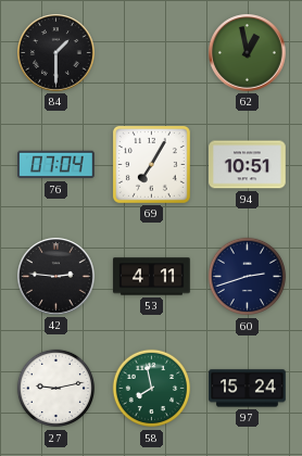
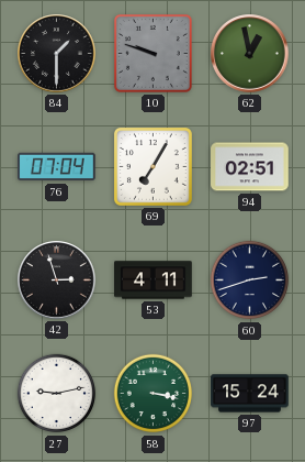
10: none -> 9:48
94: 10:51 -> 02:51
42: 2:46 -> 2:57
58: 7:58 -> 3:17
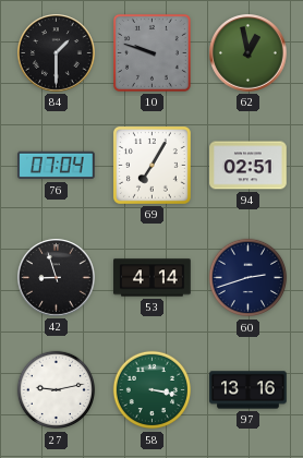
42: 2:57 -> 8:57
53: 4:11 -> 4:14
97: 15:24 -> 13:16
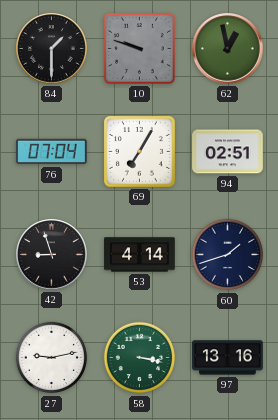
60: 2:42 -> 1:42
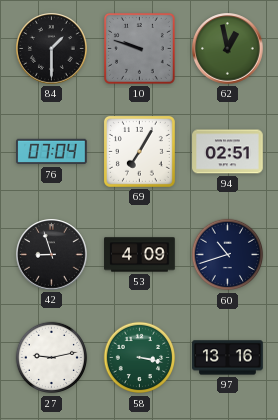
53: 4:14 -> 4:09
60: 1:42 -> 10:42
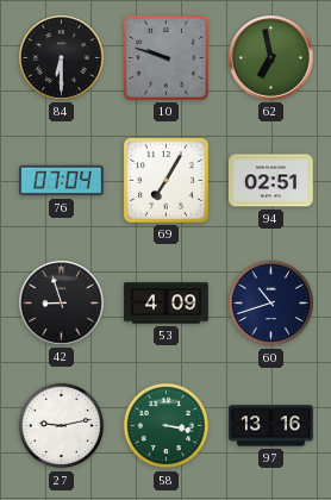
84: 1:30 -> 6:30
62: 12:58 -> 6:58
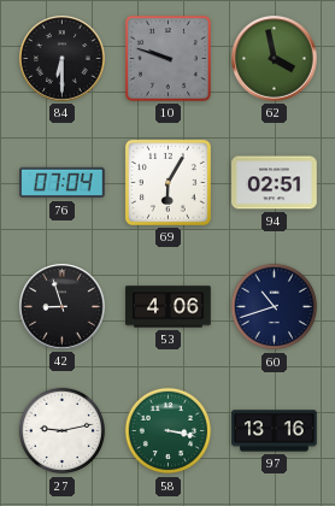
62: 6:58 -> 3:58
69: 7:05 -> 6:05
53: 4:09 -> 4:06
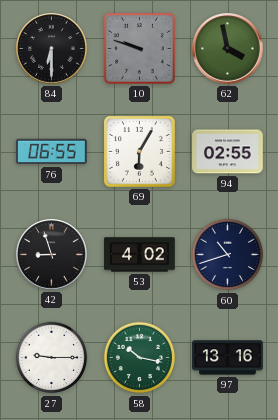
76: 07:04 -> 06:55
94: 02:51 -> 02:55
53: 4:06 -> 4:02
27: 9:13 -> 9:15
58: 3:17 -> 10:17
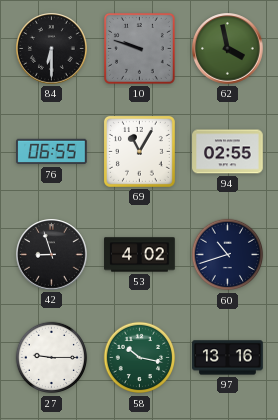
69: 6:05 -> 11:05
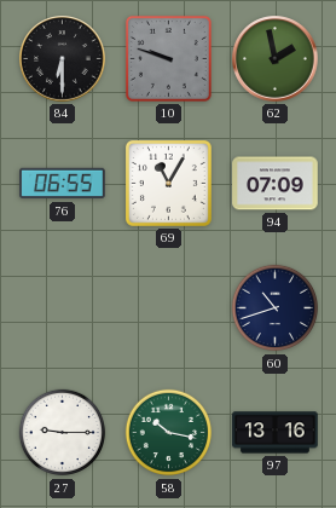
62: 3:58 -> 1:58
94: 02:55 -> 07:09
42: 8:57 -> none
53: 4:02 -> none
